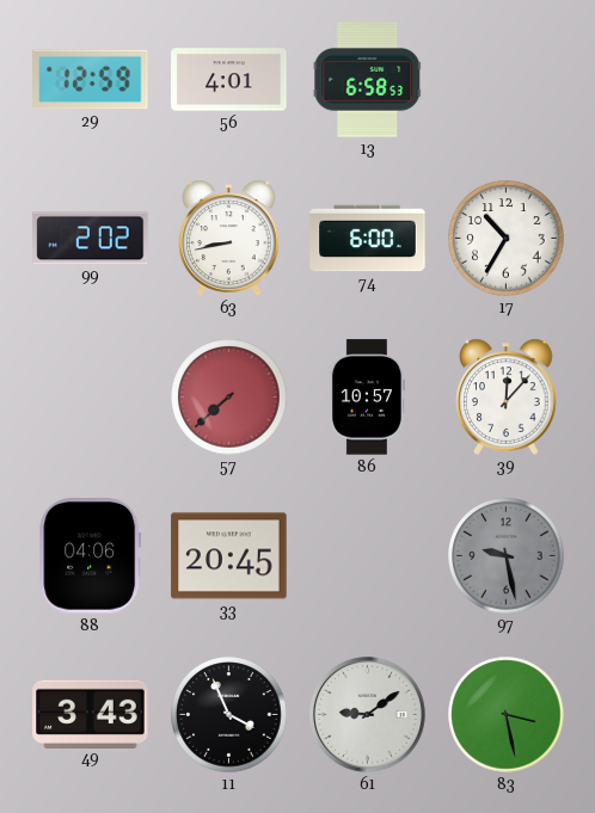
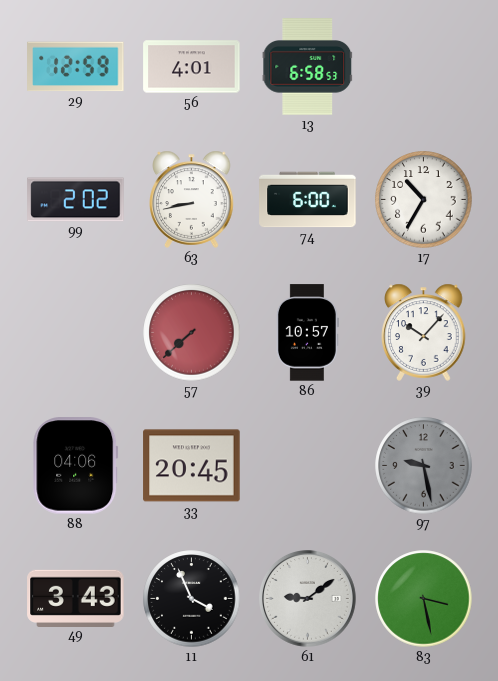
39: 12:07 -> 10:07
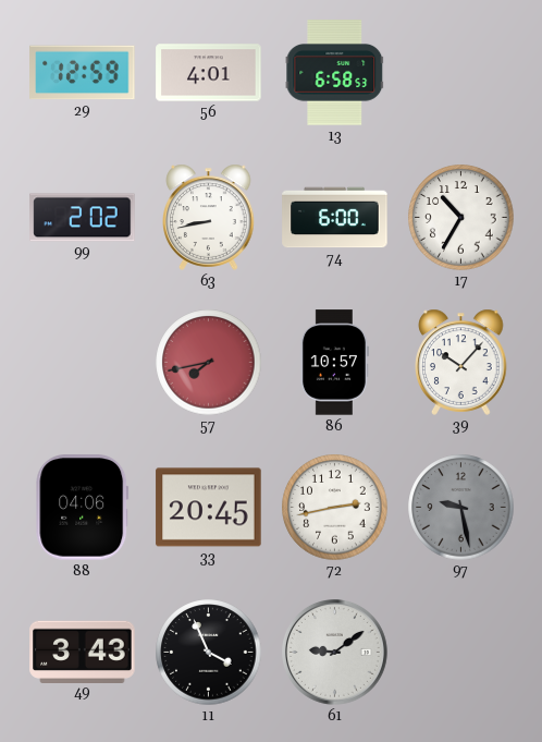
57: 7:38 -> 7:43
72: none -> 2:43
83: 3:28 -> none
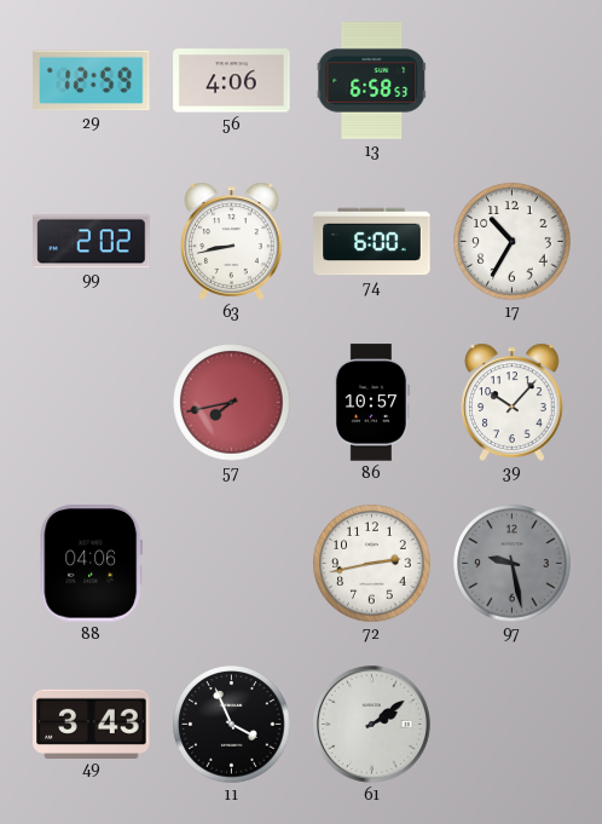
56: 4:01 -> 4:06
33: 20:45 -> none
61: 9:09 -> 2:09
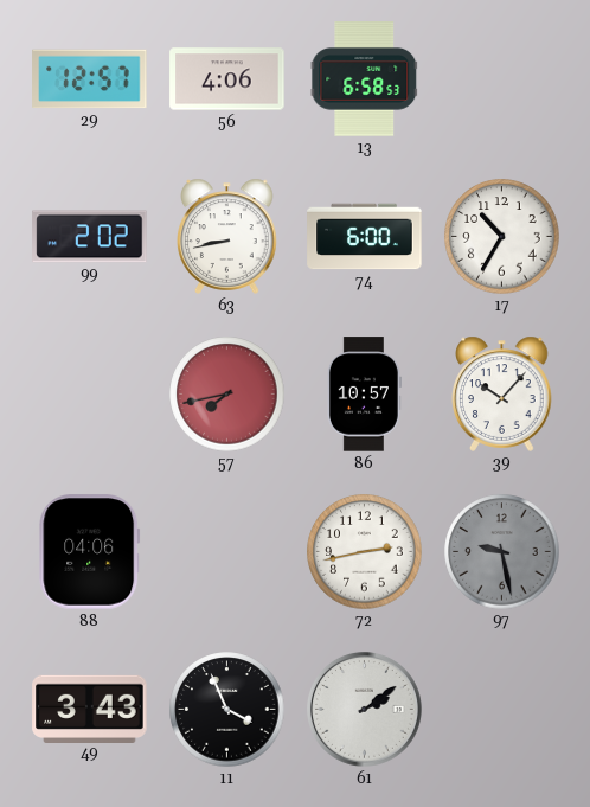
29: 12:59 -> 12:57
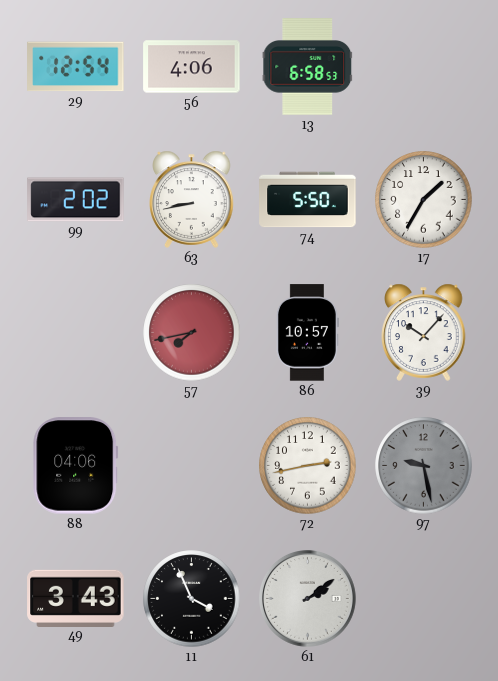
29: 12:57 -> 12:54
74: 6:00 -> 5:50
17: 10:35 -> 1:35
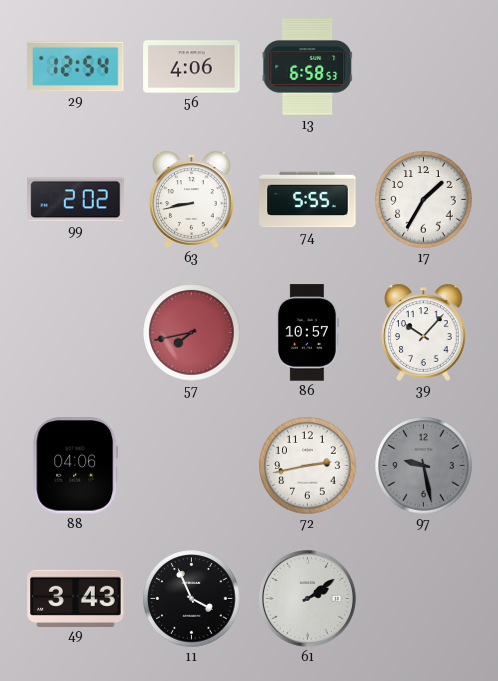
74: 5:50 -> 5:55
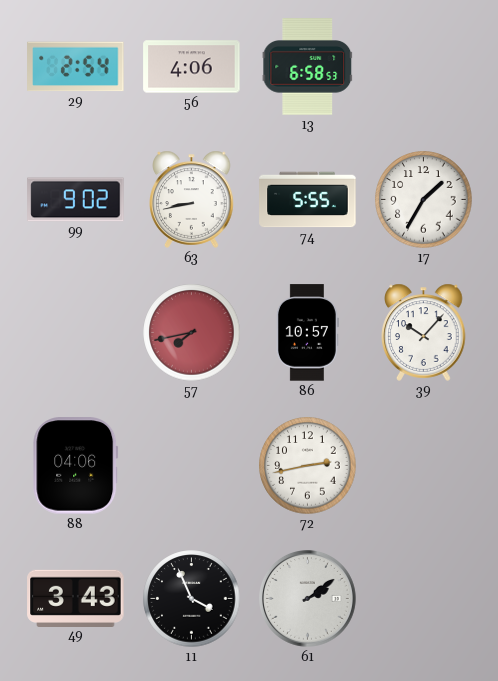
29: 12:54 -> 2:54
99: 2:02 -> 9:02
97: 9:28 -> none
